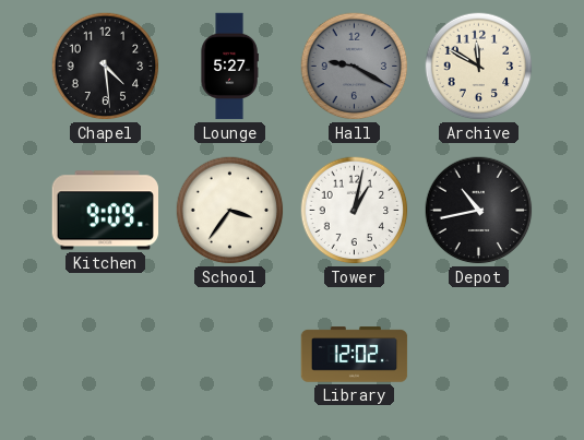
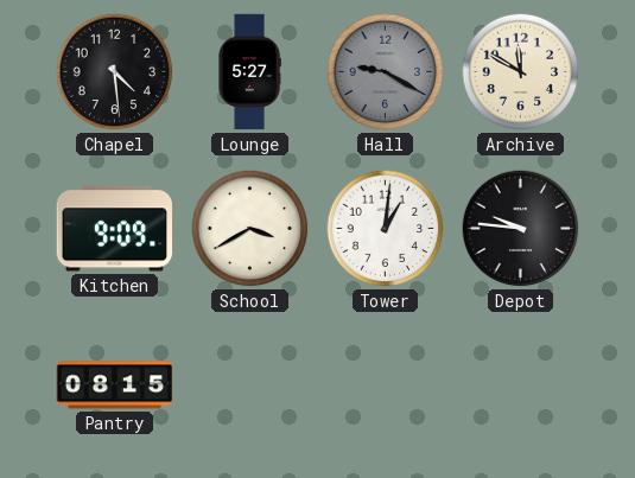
School: 3:36 -> 3:40
Tower: 1:02 -> 1:01
Depot: 10:43 -> 9:46
Pantry: none -> 08:15
Library: 12:02 -> none
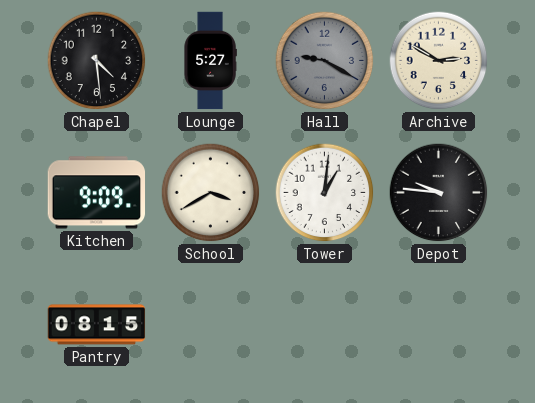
Archive: 11:50 -> 2:50
